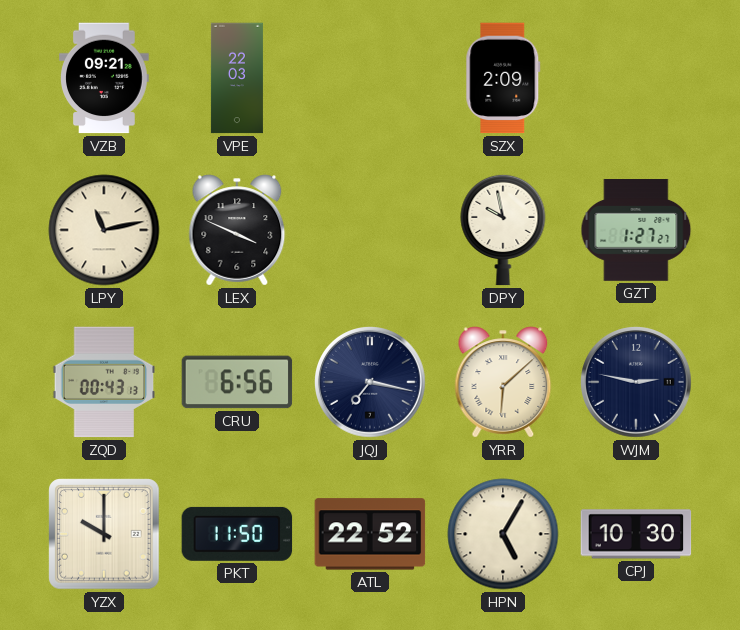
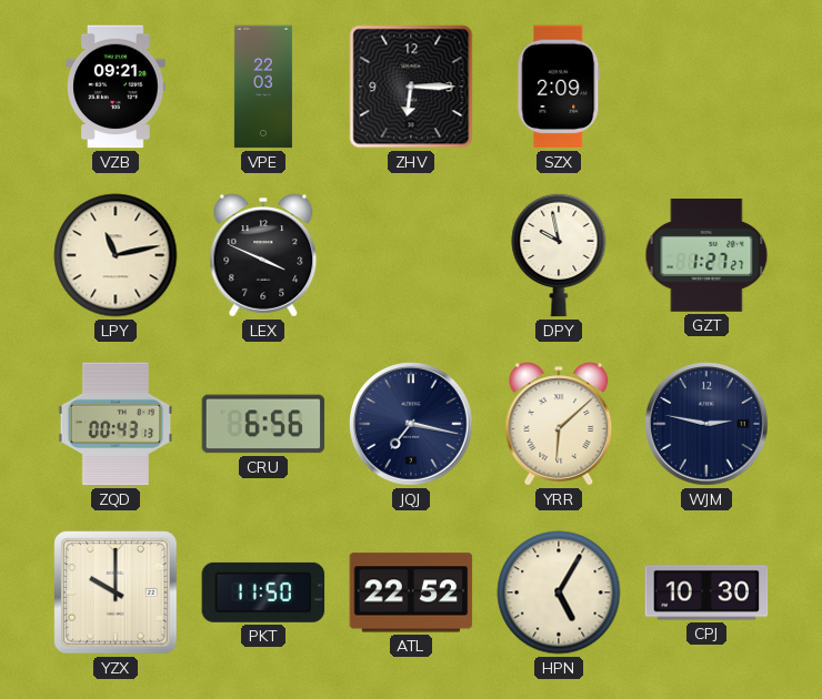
ZHV: none -> 6:15
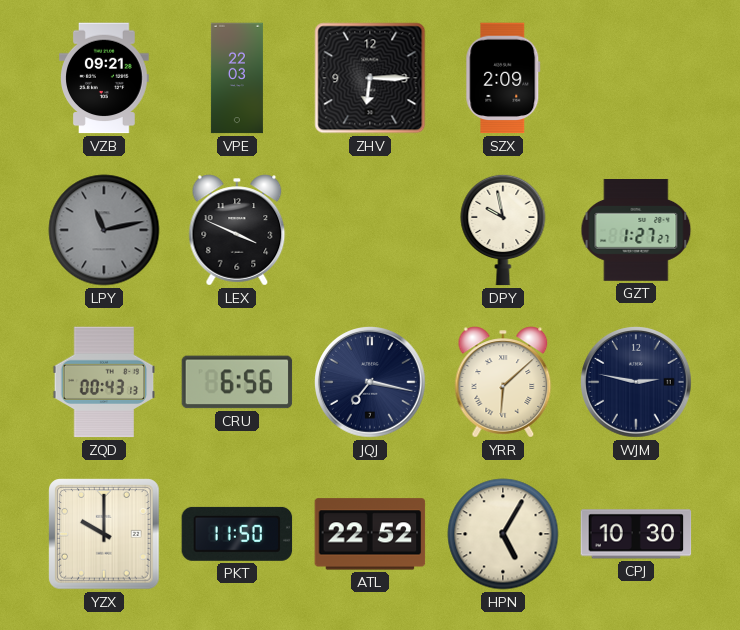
LPY dial: cream -> grey
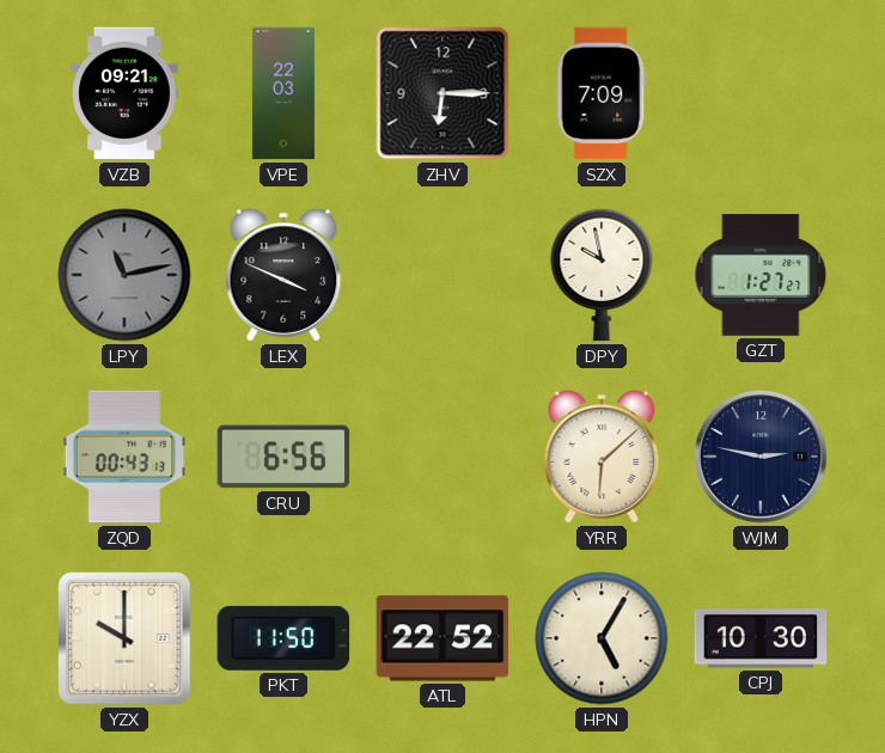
SZX: 2:09 -> 7:09
JQJ: 7:17 -> none
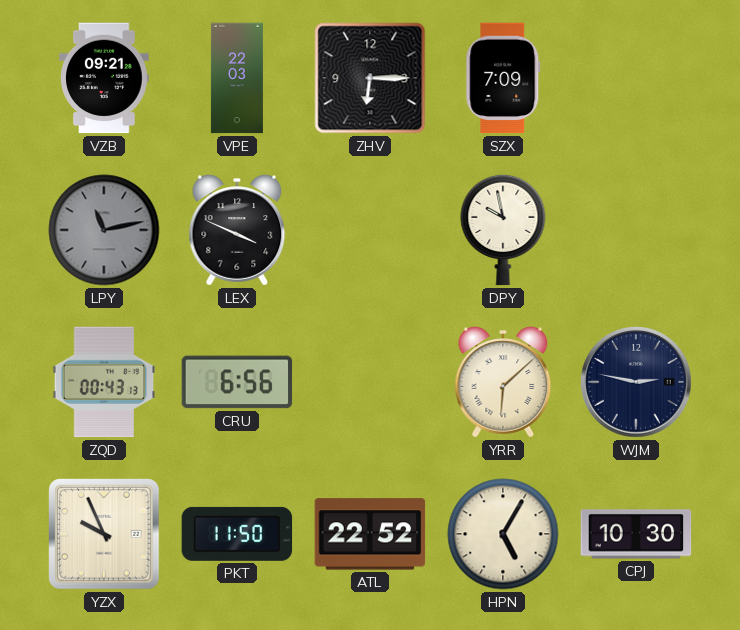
GZT: 1:27 -> none
YZX: 10:00 -> 9:56
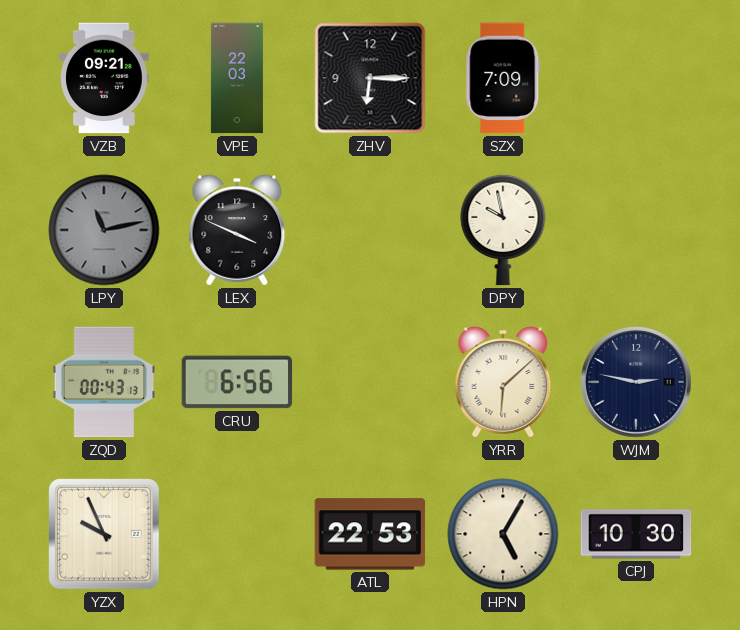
PKT: 11:50 -> none
ATL: 22:52 -> 22:53
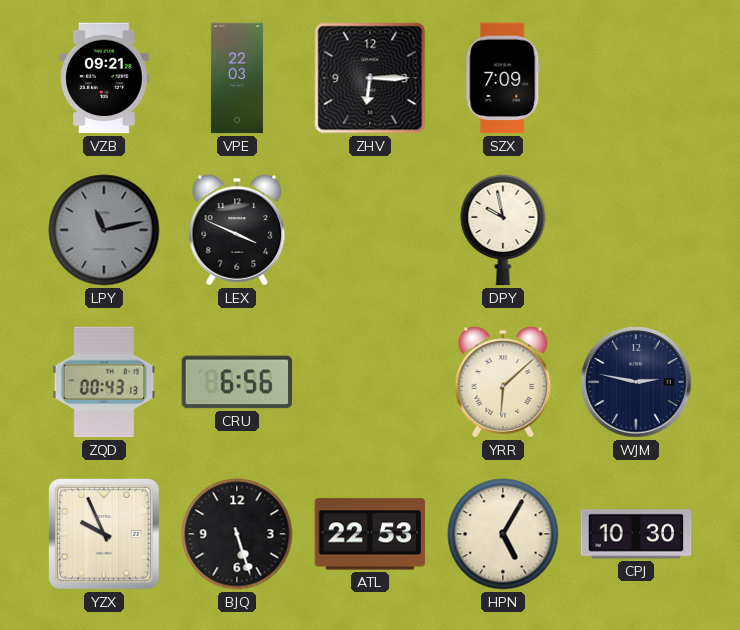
BJQ: none -> 5:27
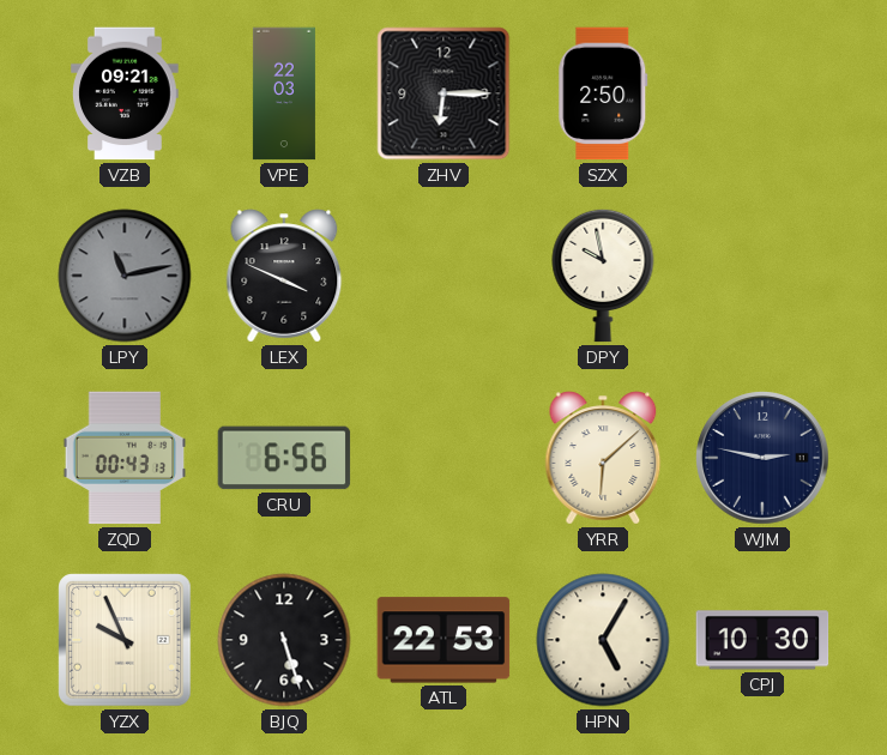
SZX: 7:09 -> 2:50
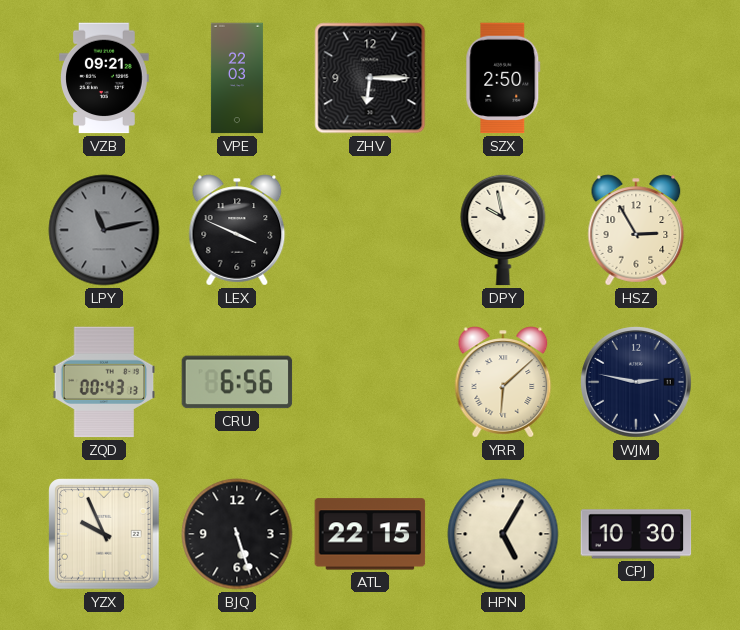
HSZ: none -> 2:55
ATL: 22:53 -> 22:15
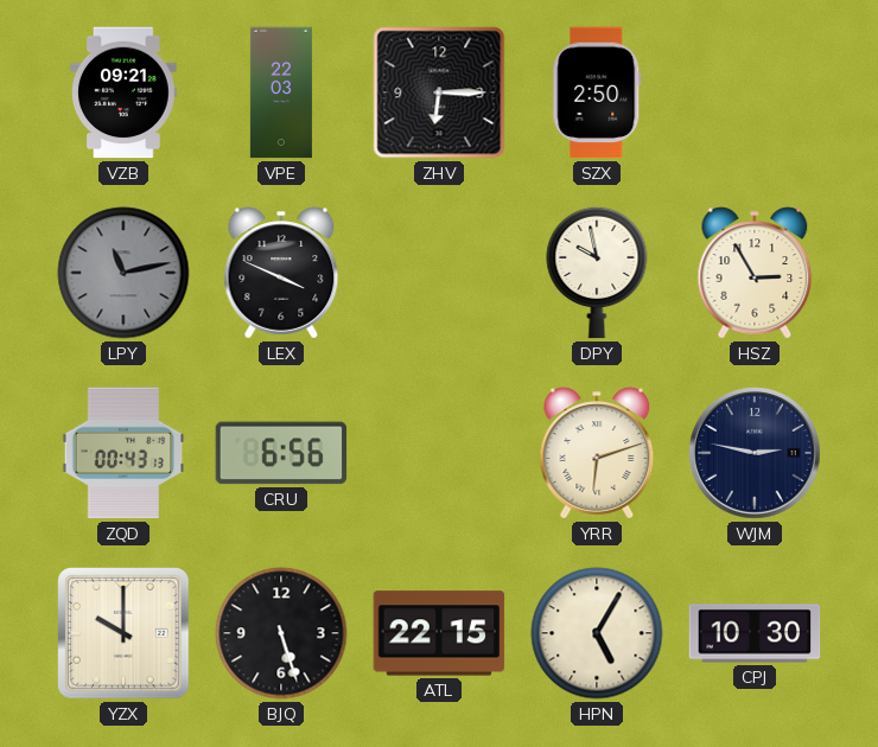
YRR: 6:08 -> 6:12
YZX: 9:56 -> 10:00
